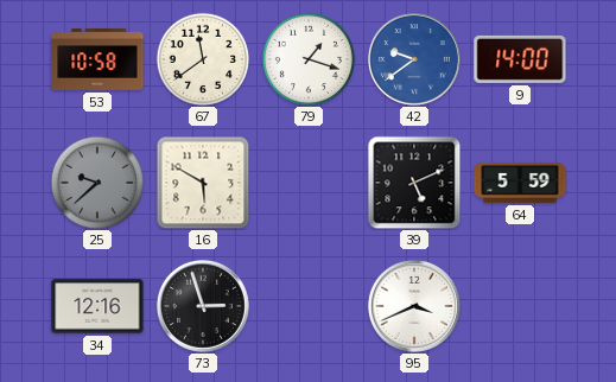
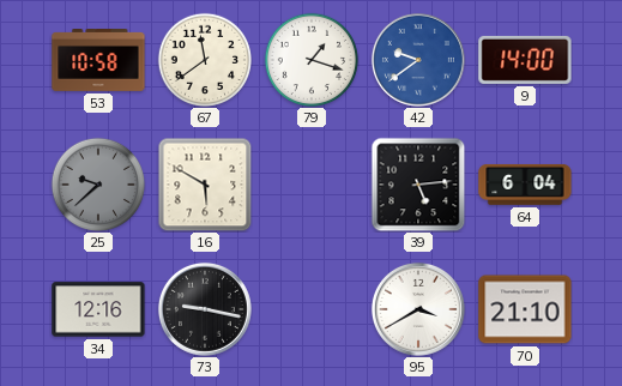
39: 5:11 -> 5:14
64: 5:59 -> 6:04
73: 2:57 -> 9:17
95: 3:41 -> 3:40
70: none -> 21:10
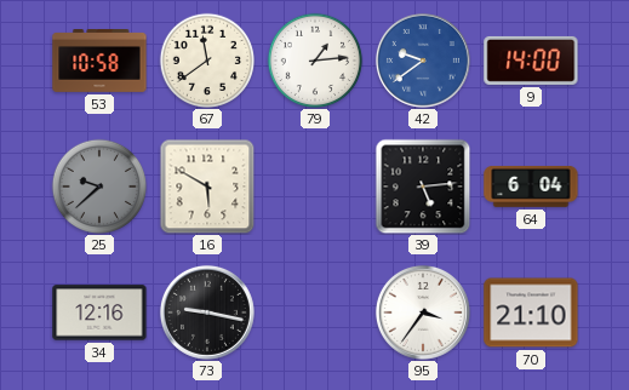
79: 1:18 -> 1:14
95: 3:40 -> 3:36
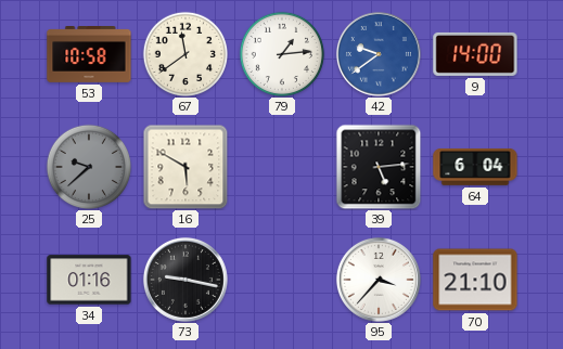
34: 12:16 -> 01:16
95: 3:36 -> 3:37
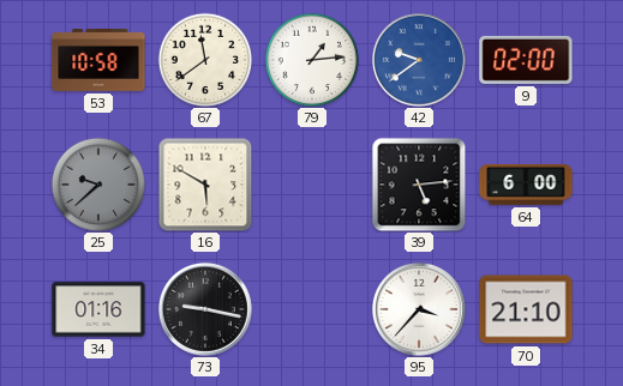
9: 14:00 -> 02:00
64: 6:04 -> 6:00
